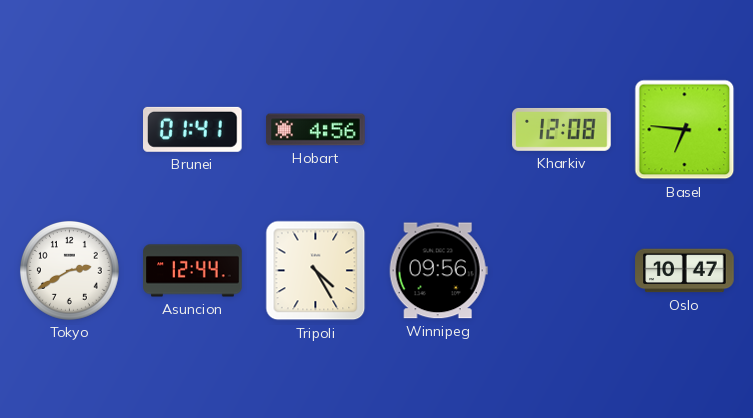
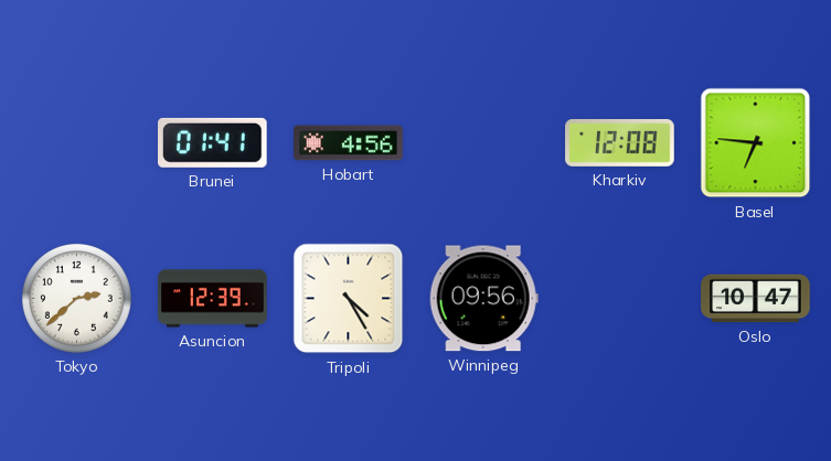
Tokyo: 2:40 -> 2:38
Asuncion: 12:44 -> 12:39
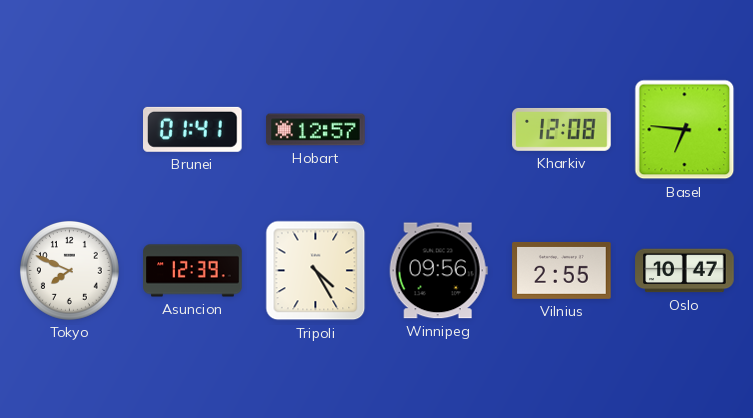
Hobart: 4:56 -> 12:57
Tokyo: 2:38 -> 7:49
Vilnius: none -> 2:55
